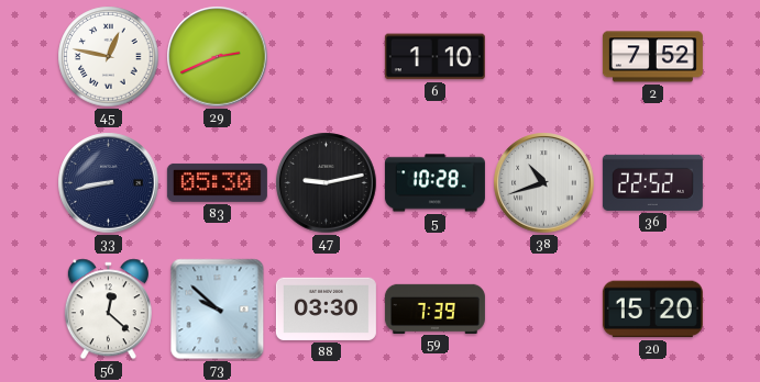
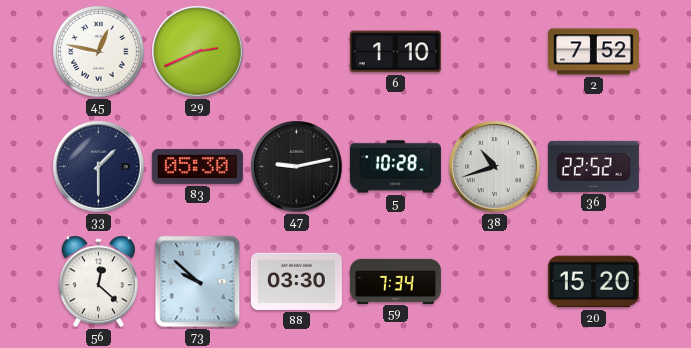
33: 8:43 -> 1:30
59: 7:39 -> 7:34
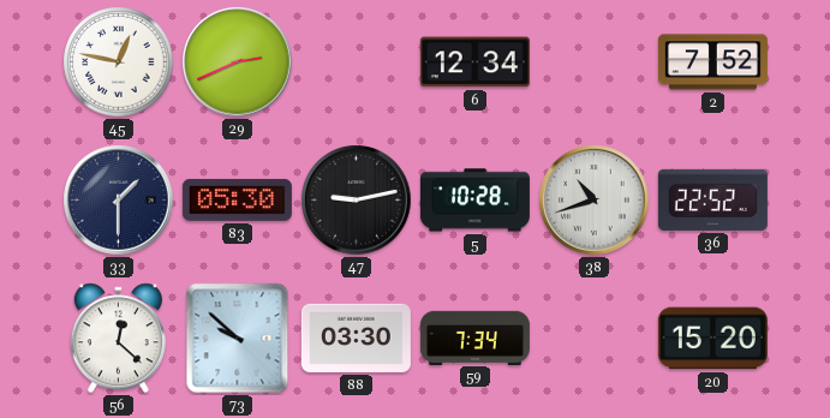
6: 1:10 -> 12:34
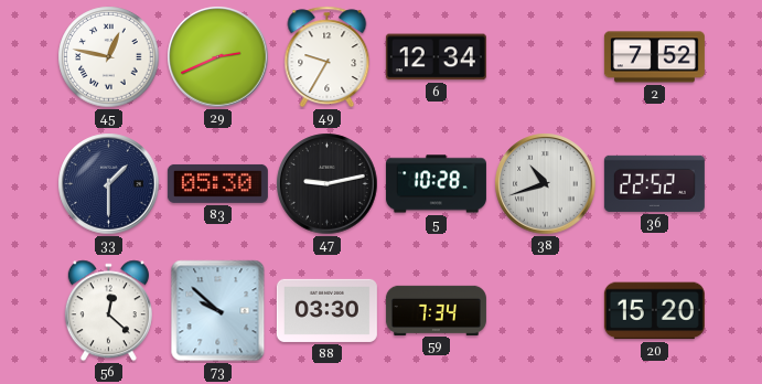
49: none -> 9:35
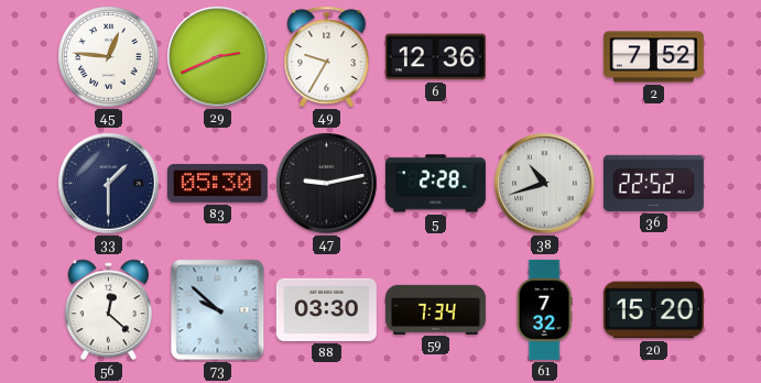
45: 12:47 -> 12:46
6: 12:34 -> 12:36
5: 10:28 -> 2:28
61: none -> 7:32
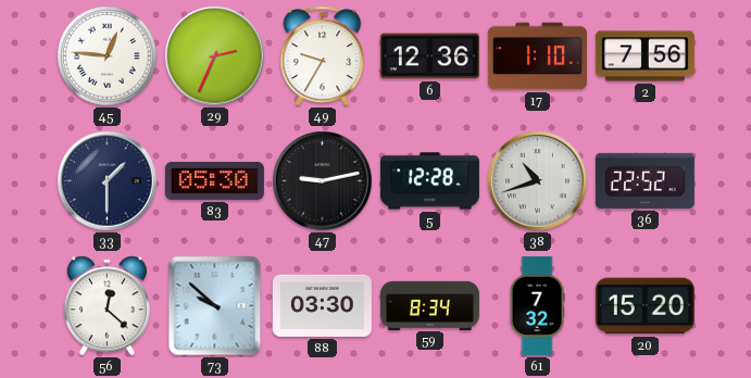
29: 2:41 -> 2:34
17: none -> 1:10
2: 7:52 -> 7:56
5: 2:28 -> 12:28
59: 7:34 -> 8:34
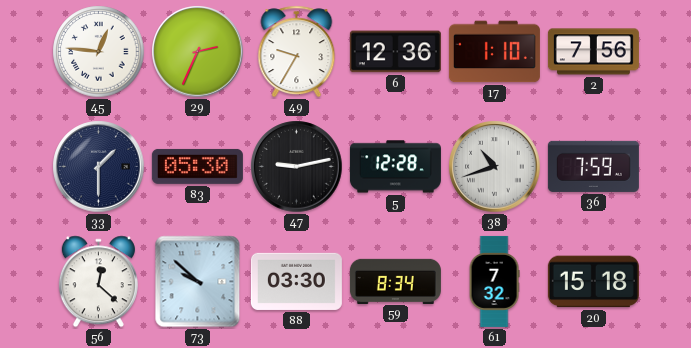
36: 22:52 -> 7:59
20: 15:20 -> 15:18
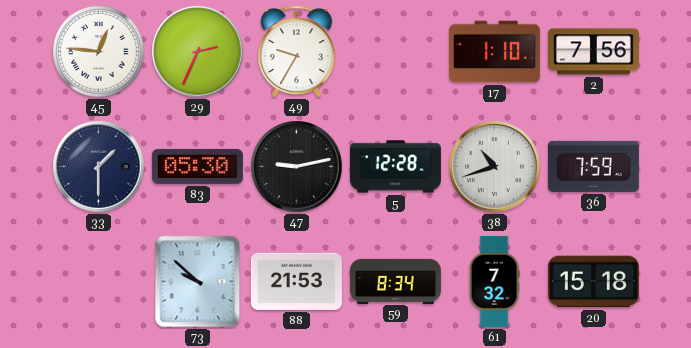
6: 12:36 -> none
56: 12:22 -> none
88: 03:30 -> 21:53
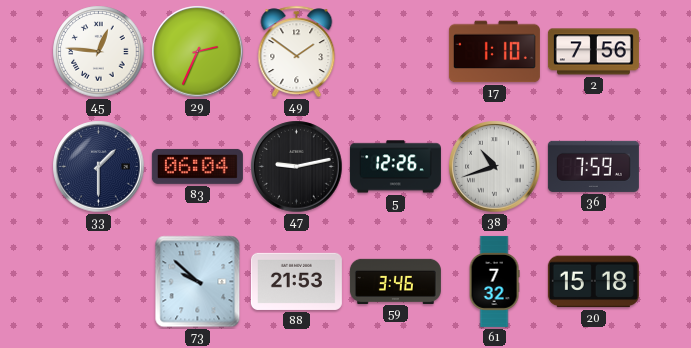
49: 9:35 -> 1:51
83: 05:30 -> 06:04
5: 12:28 -> 12:26
59: 8:34 -> 3:46
